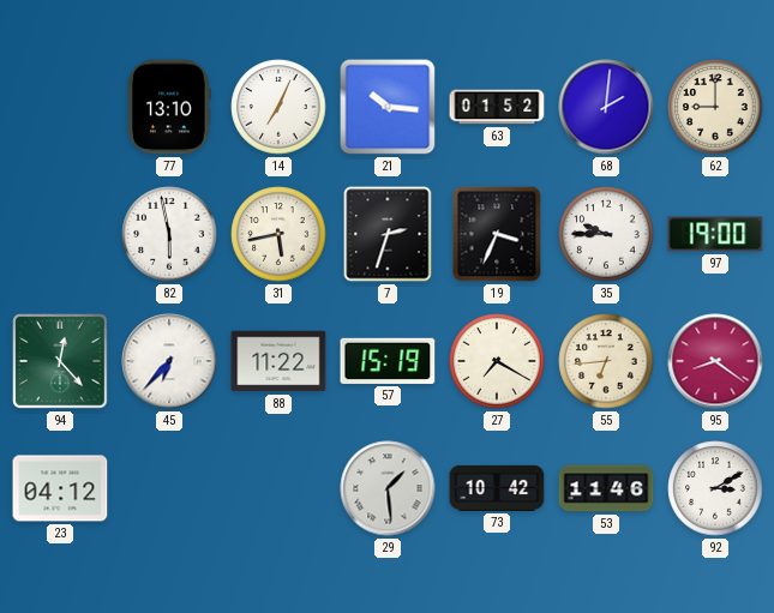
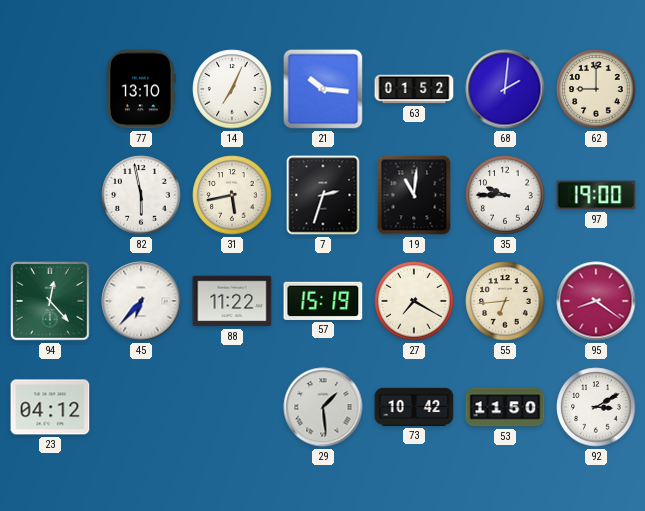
19: 3:34 -> 11:01
53: 11:46 -> 11:50
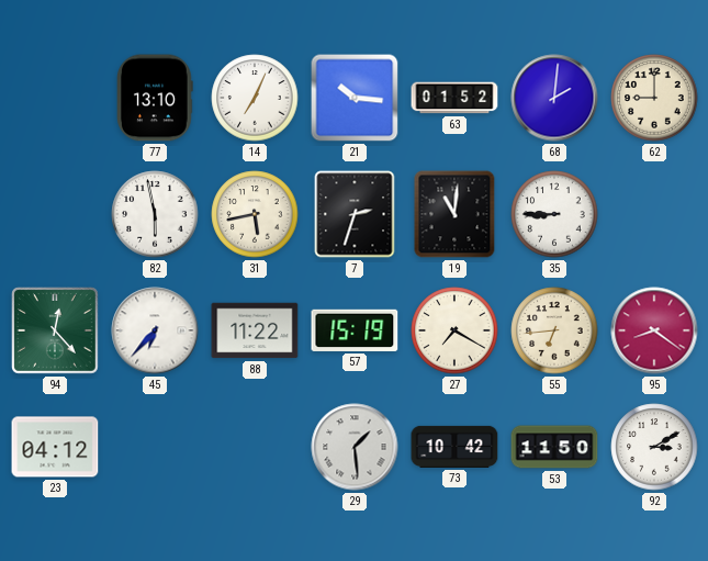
35: 9:45 -> 8:45
97: 19:00 -> none
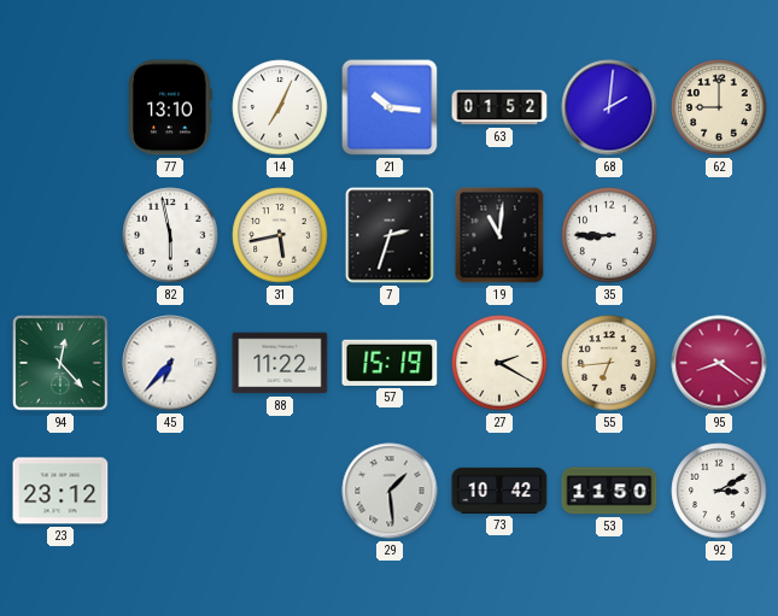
27: 7:20 -> 2:20
23: 04:12 -> 23:12
